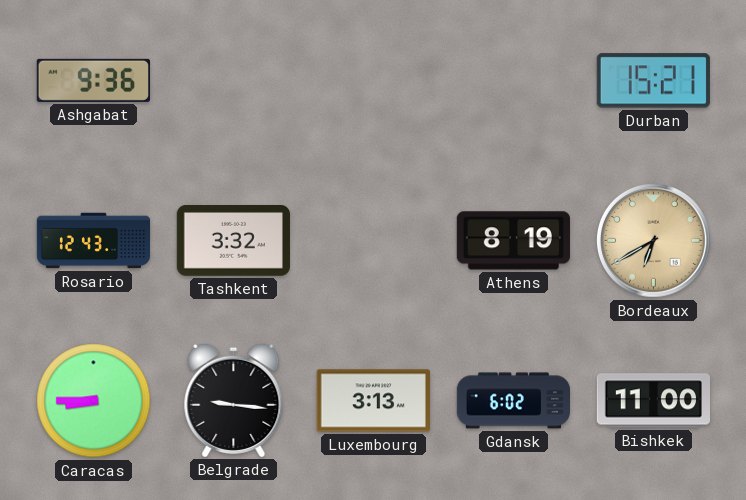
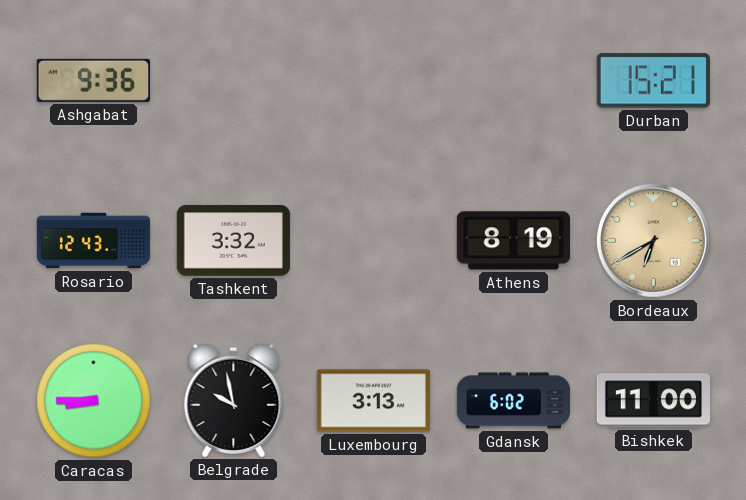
Belgrade: 9:16 -> 9:58
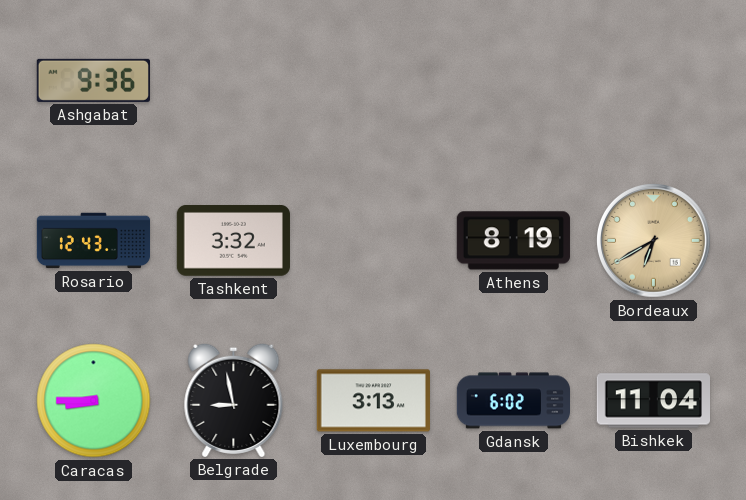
Durban: 15:21 -> none
Belgrade: 9:58 -> 8:58
Bishkek: 11:00 -> 11:04
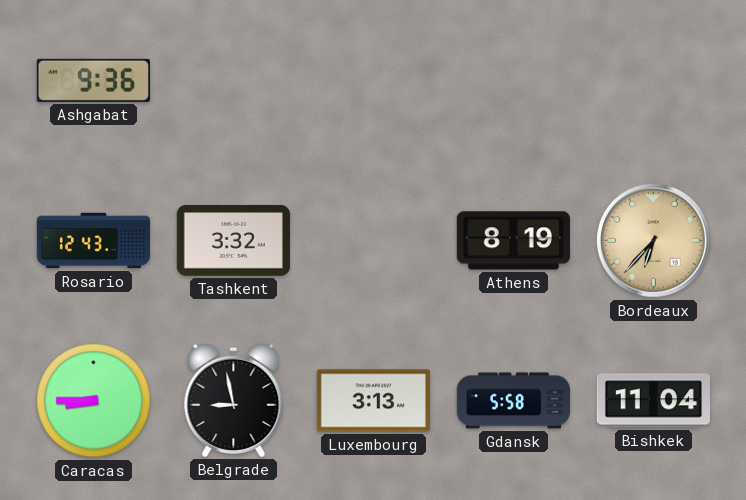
Bordeaux: 6:40 -> 6:37
Gdansk: 6:02 -> 5:58
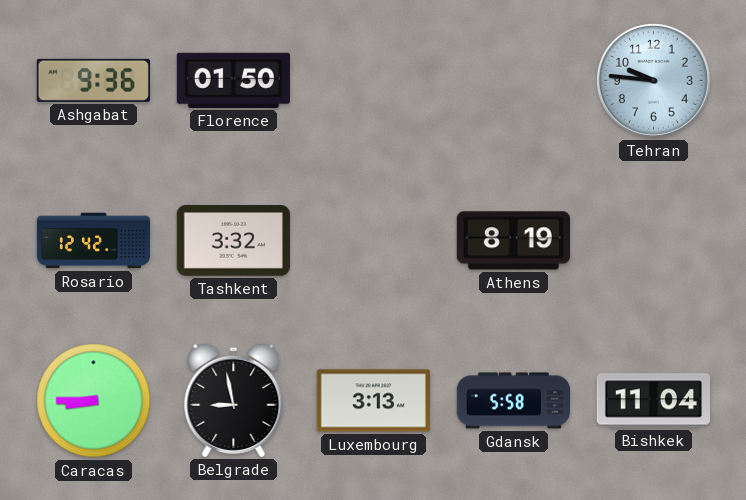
Florence: none -> 01:50
Tehran: none -> 9:46
Rosario: 12:43 -> 12:42
Bordeaux: 6:37 -> none
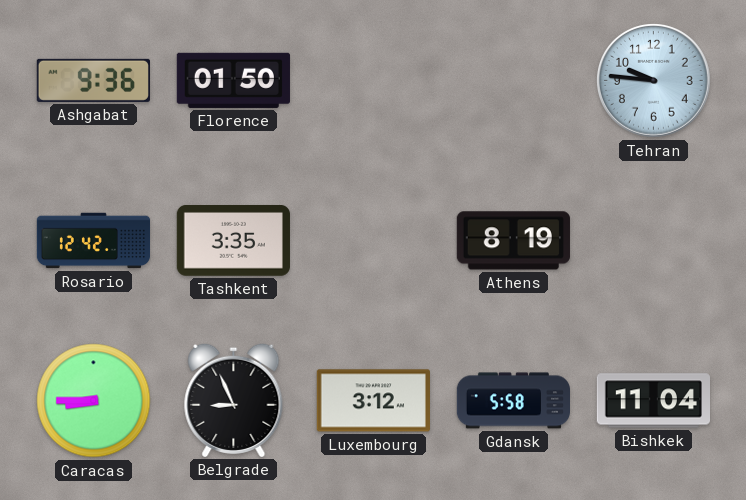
Tashkent: 3:32 -> 3:35
Belgrade: 8:58 -> 8:56
Luxembourg: 3:13 -> 3:12
